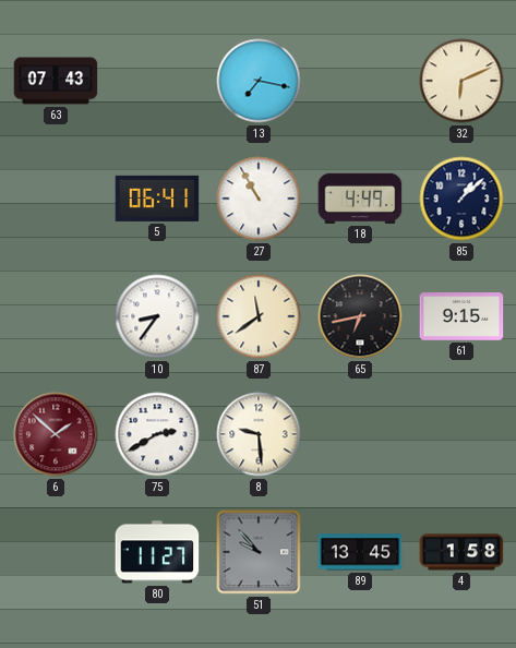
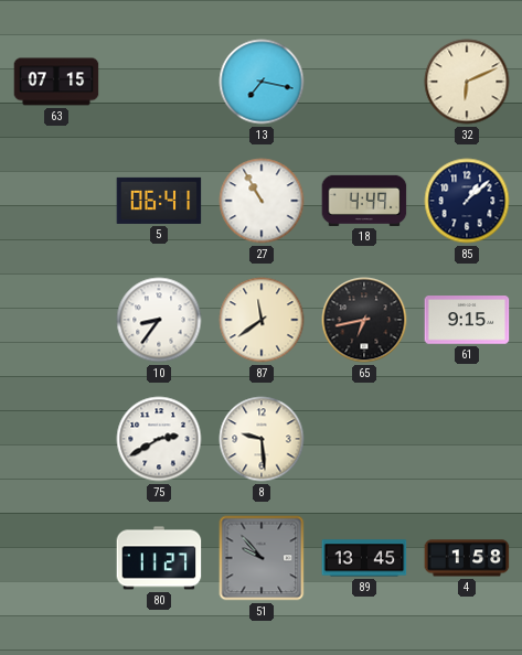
63: 07:43 -> 07:15
6: 1:52 -> none
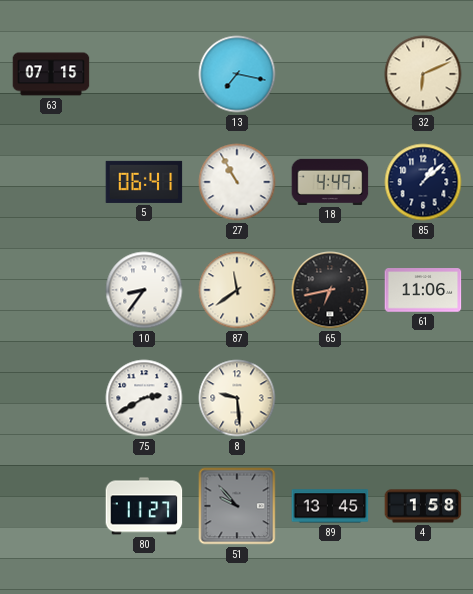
61: 9:15 -> 11:06
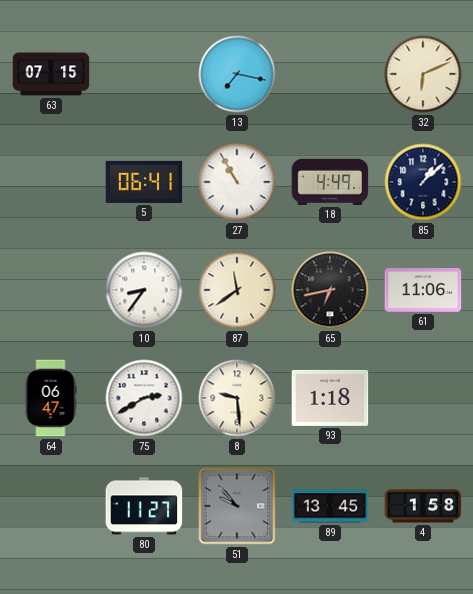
64: none -> 06:47
93: none -> 1:18
